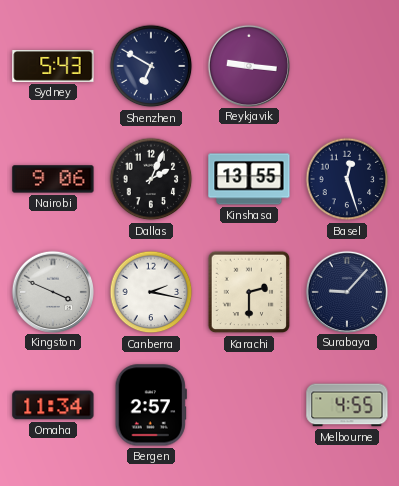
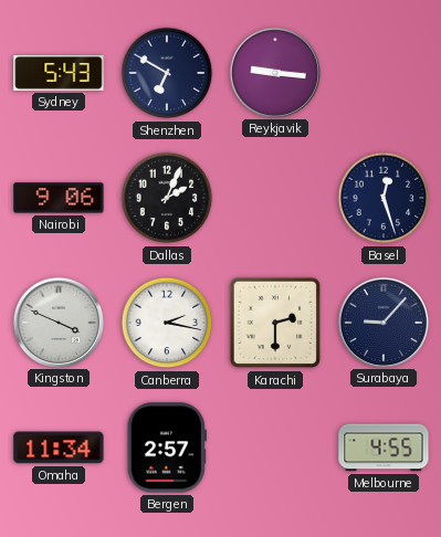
Kinshasa: 13:55 -> none
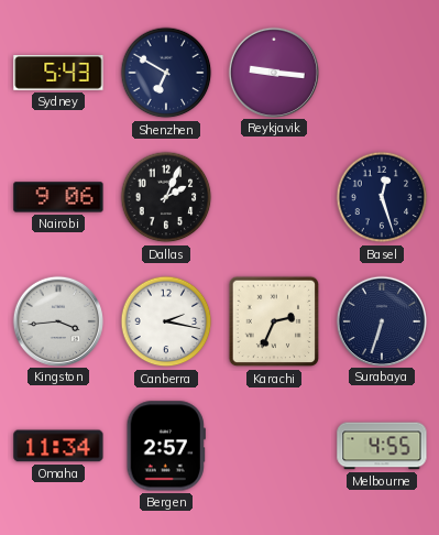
Kingston: 3:49 -> 3:44
Karachi: 2:30 -> 2:34
Surabaya: 9:07 -> 6:33
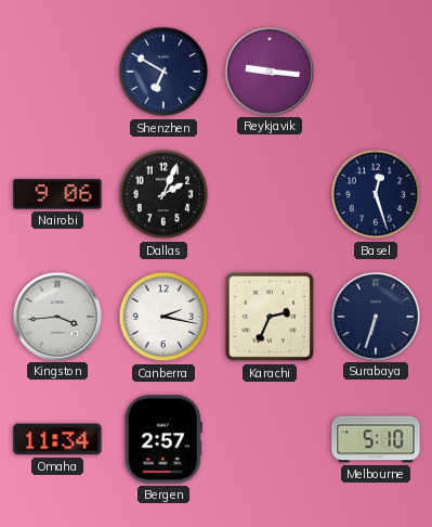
Sydney: 5:43 -> none
Melbourne: 4:55 -> 5:10
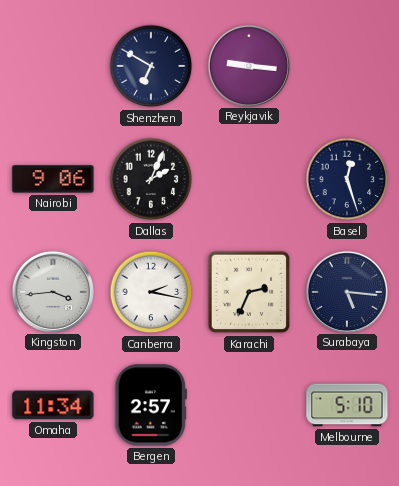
Surabaya: 6:33 -> 5:16
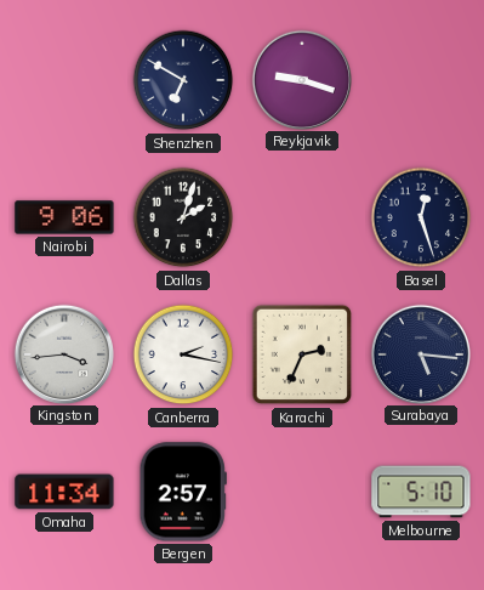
Reykjavik: 9:16 -> 9:18
Dallas: 2:04 -> 2:03
